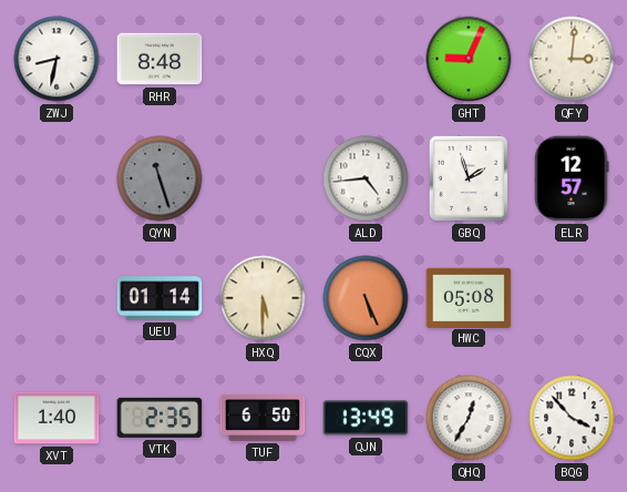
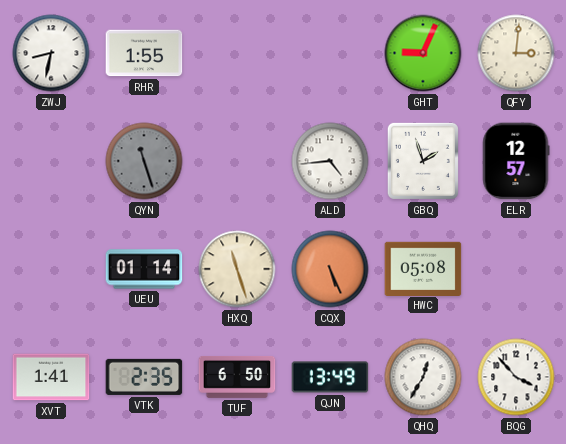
RHR: 8:48 -> 1:55
HXQ: 5:30 -> 11:27
XVT: 1:40 -> 1:41
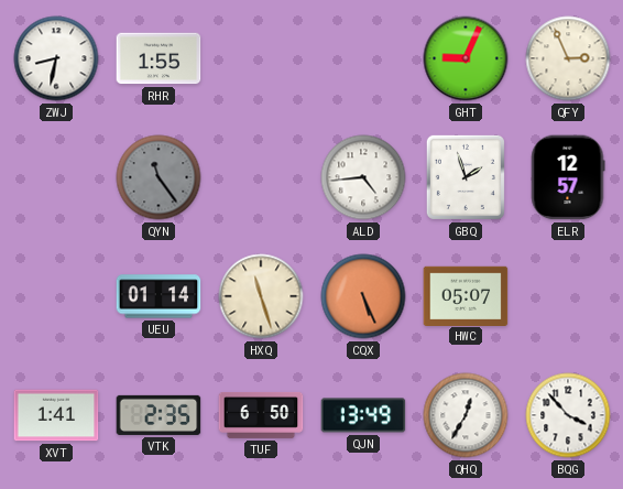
QFY: 3:01 -> 2:56
QYN: 11:27 -> 11:24
HWC: 05:08 -> 05:07
